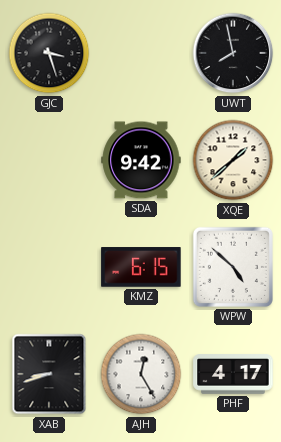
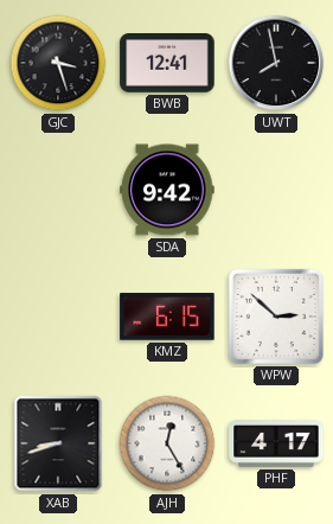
BWB: none -> 12:41
XQE: 1:38 -> none
WPW: 4:52 -> 2:52
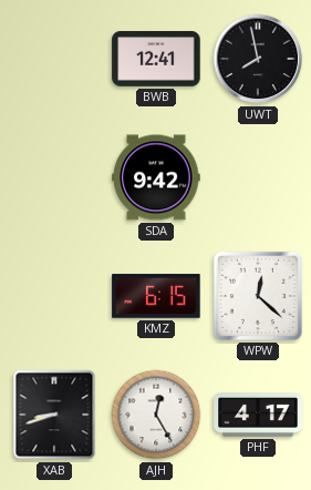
GJC: 3:27 -> none
WPW: 2:52 -> 12:22
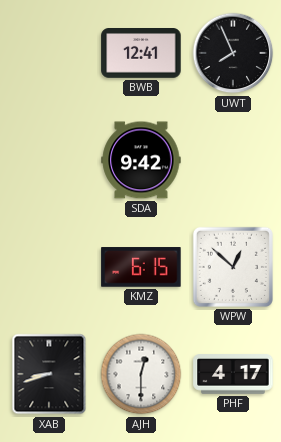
UWT: 7:58 -> 7:56
WPW: 12:22 -> 12:52
AJH: 12:25 -> 12:30
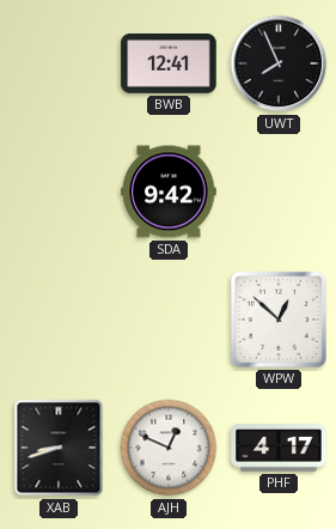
KMZ: 6:15 -> none
AJH: 12:30 -> 12:49
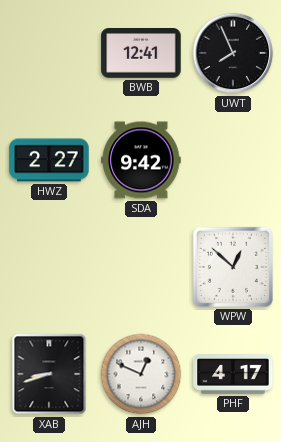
HWZ: none -> 2:27
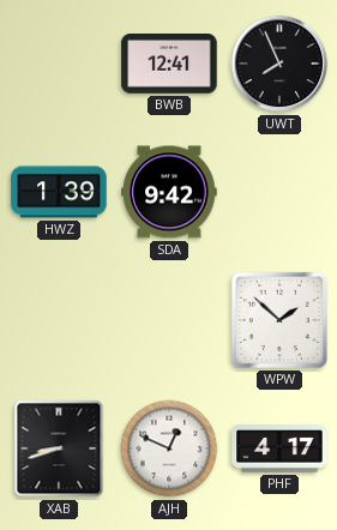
HWZ: 2:27 -> 1:39
WPW: 12:52 -> 1:52
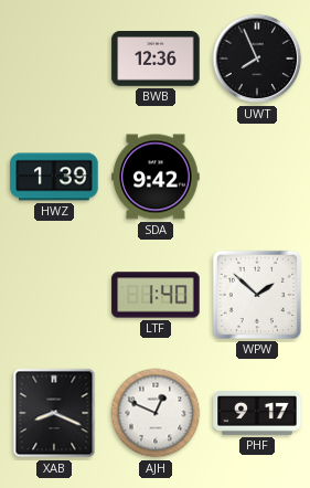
BWB: 12:41 -> 12:36
LTF: none -> 1:40
XAB: 8:42 -> 8:19
PHF: 4:17 -> 9:17
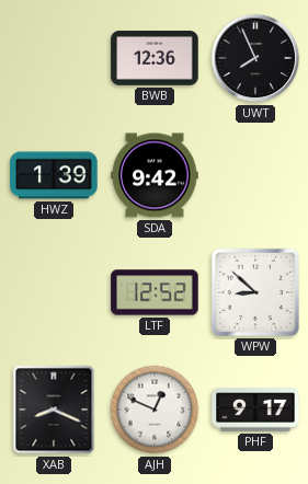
LTF: 1:40 -> 12:52
WPW: 1:52 -> 8:52
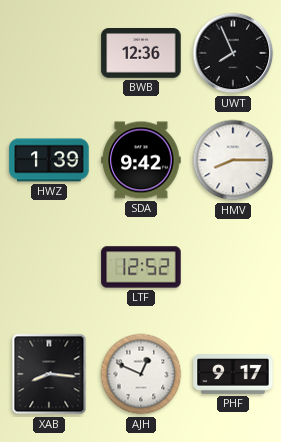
HMV: none -> 8:15
WPW: 8:52 -> none
XAB: 8:19 -> 8:16
